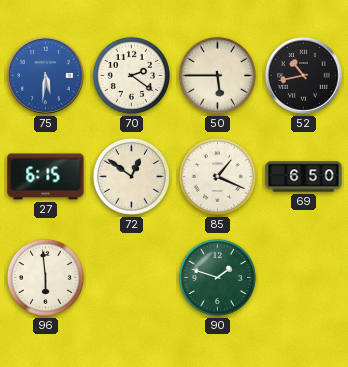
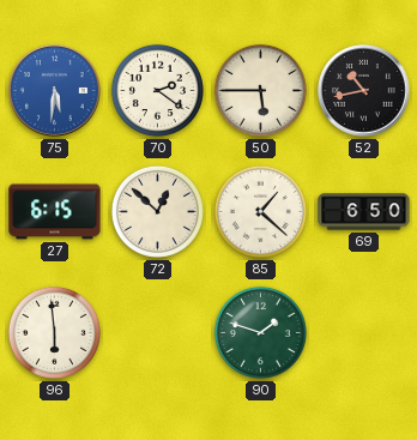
72: 12:51 -> 12:52
85: 1:19 -> 1:22
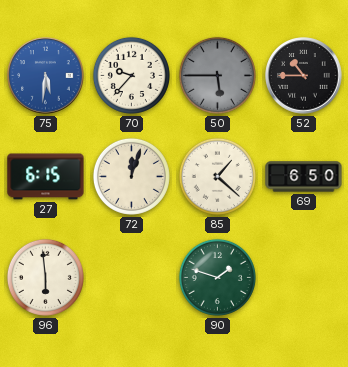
70: 2:21 -> 9:37
50 dial: cream -> grey
52: 10:43 -> 10:45
72: 12:52 -> 12:03
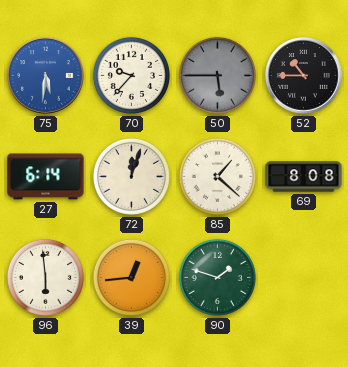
27: 6:15 -> 6:14
69: 6:50 -> 8:08
39: none -> 12:44
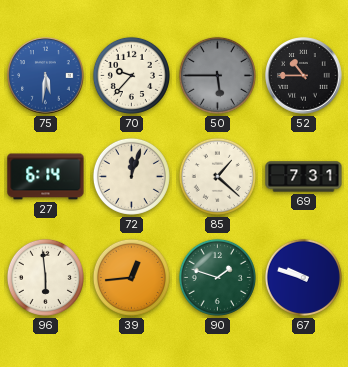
69: 8:08 -> 7:31
67: none -> 9:48
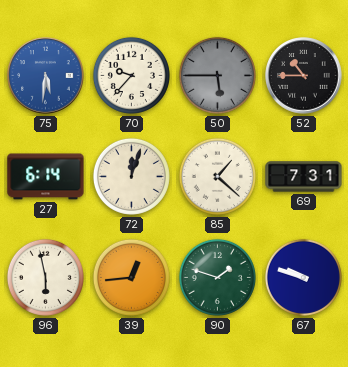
96: 5:59 -> 5:58
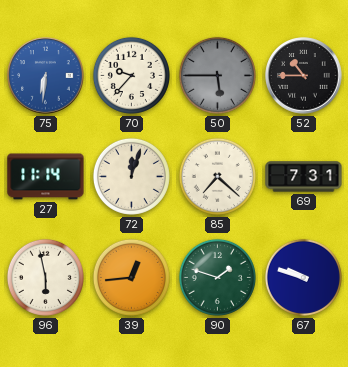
75: 5:31 -> 6:31
27: 6:14 -> 11:14
85: 1:22 -> 7:22
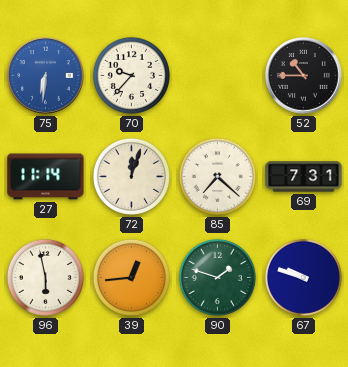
50: 5:45 -> none
